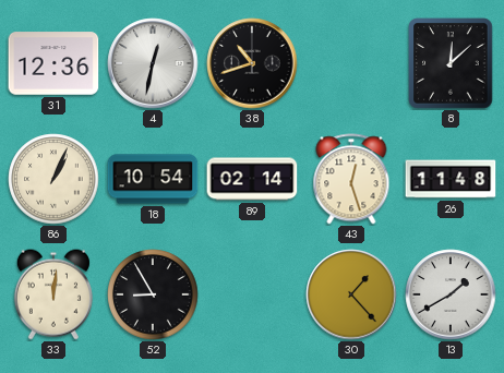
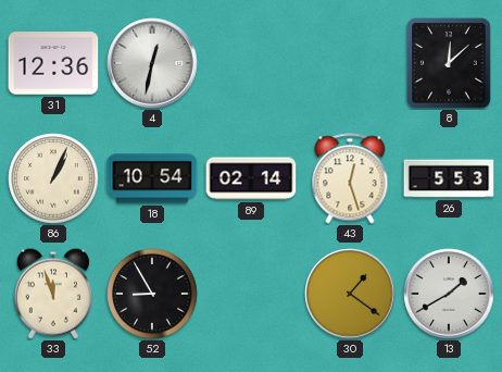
38: 10:42 -> none
26: 11:48 -> 5:53
33: 12:01 -> 11:57
30: 1:23 -> 1:21
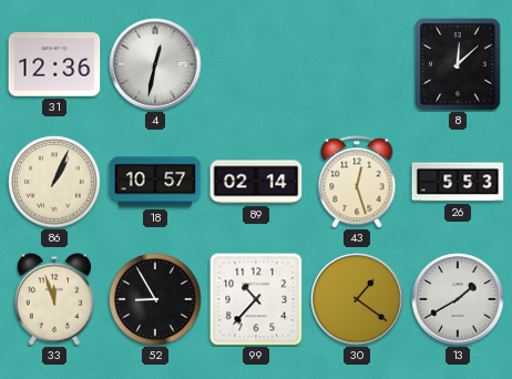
18: 10:54 -> 10:57
99: none -> 10:37
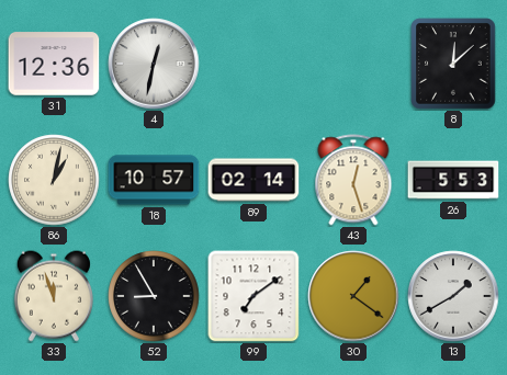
86: 1:04 -> 1:02
99: 10:37 -> 7:09
